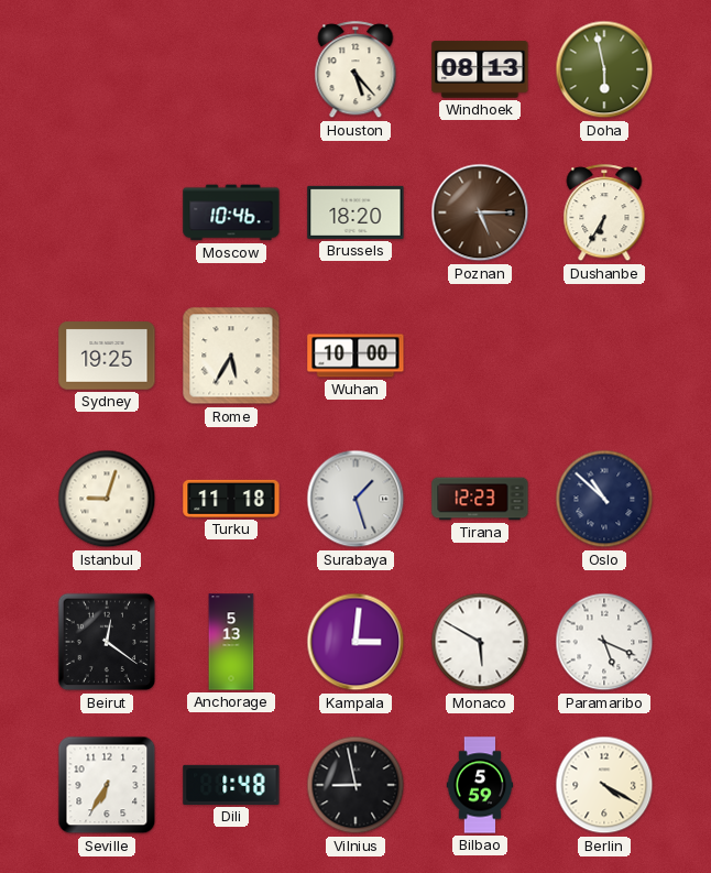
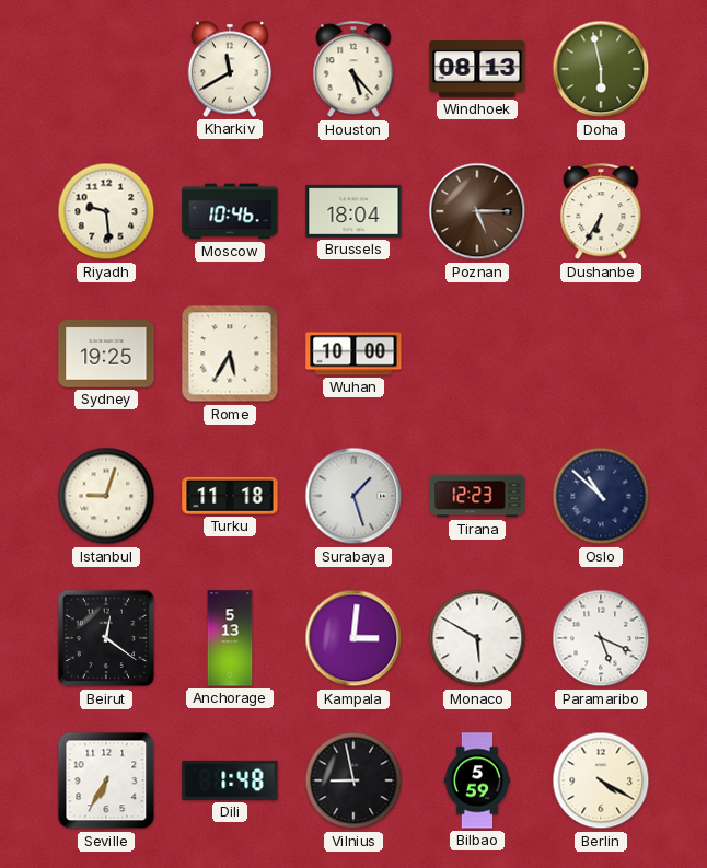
Kharkiv: none -> 11:40
Riyadh: none -> 9:29
Brussels: 18:20 -> 18:04
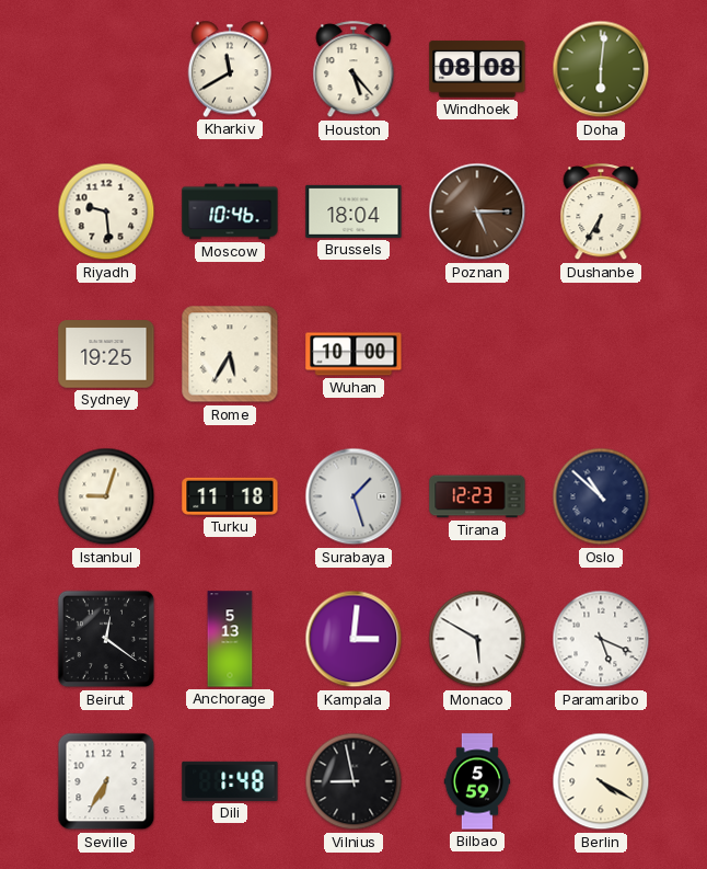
Windhoek: 08:13 -> 08:08
Doha: 5:58 -> 6:01
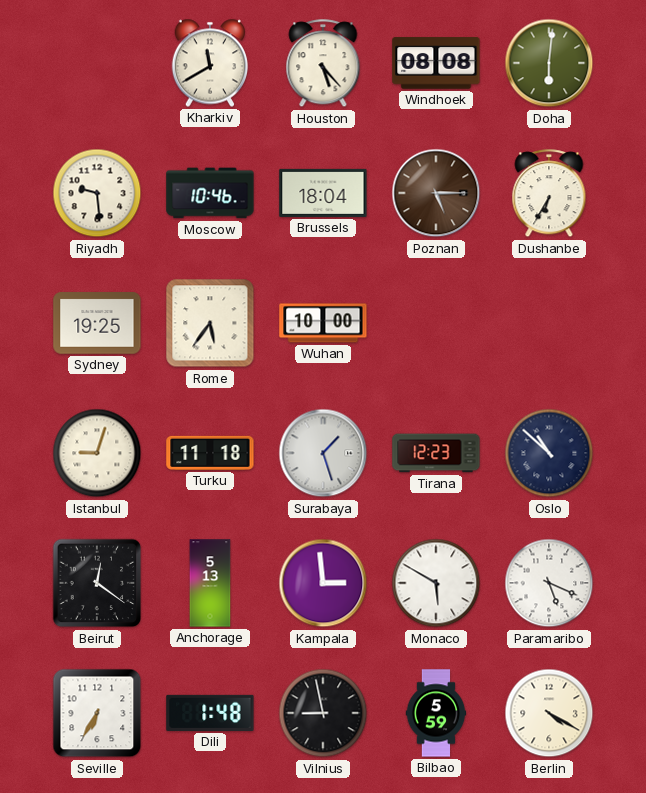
Rome: 5:35 -> 5:36
Kampala: 3:01 -> 2:59
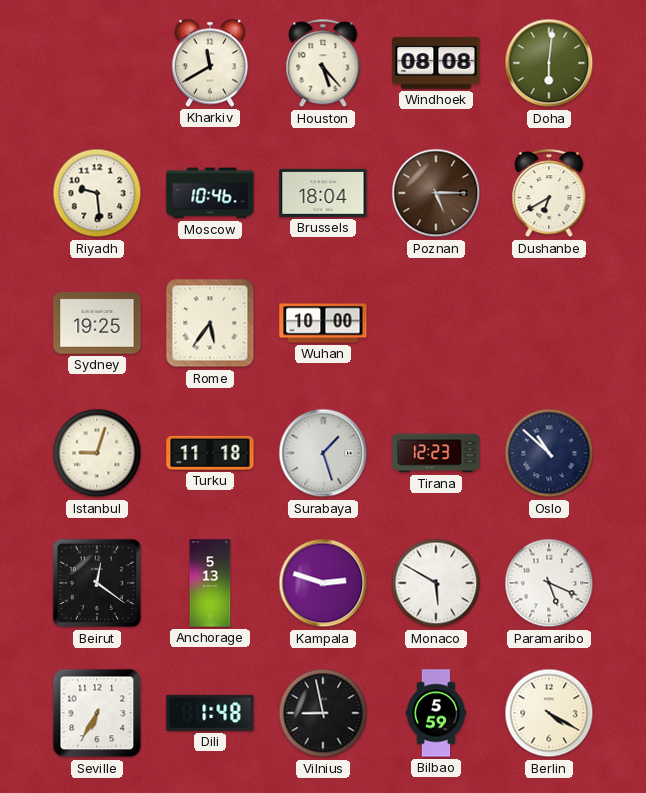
Dushanbe: 6:35 -> 6:40
Kampala: 2:59 -> 2:48
